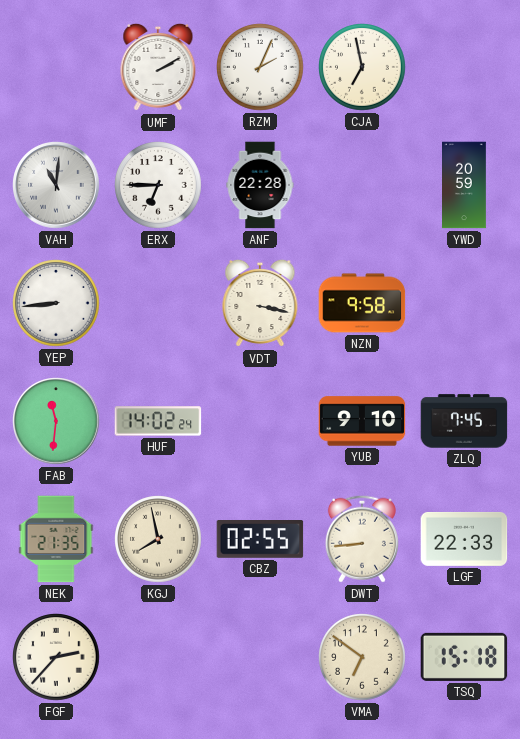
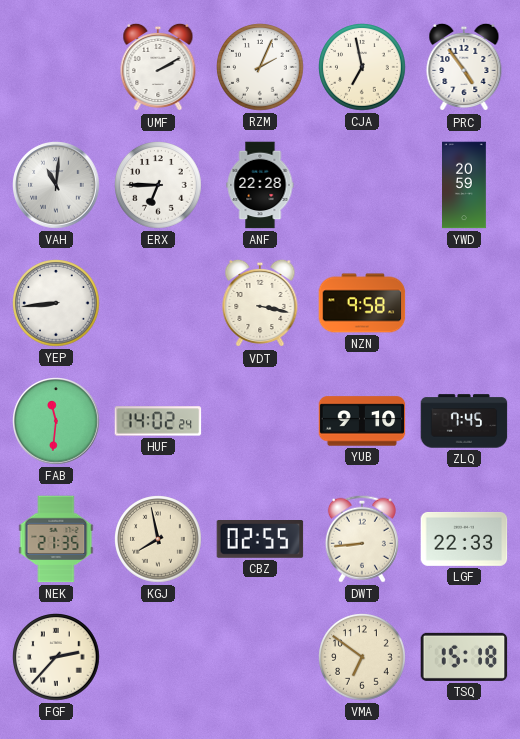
PRC: none -> 4:54
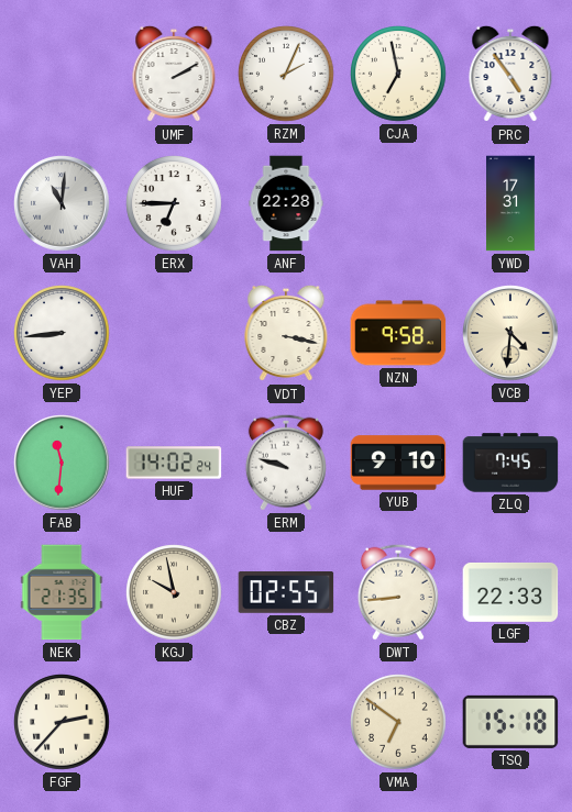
YWD: 20:59 -> 17:31
VCB: none -> 4:31
ERM: none -> 9:48
KGJ: 7:58 -> 9:58
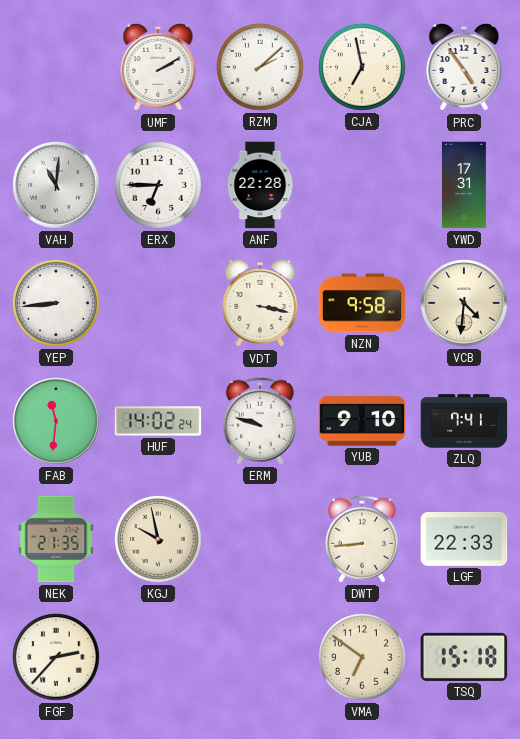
RZM: 2:04 -> 2:08
ZLQ: 7:45 -> 7:41
CBZ: 02:55 -> none
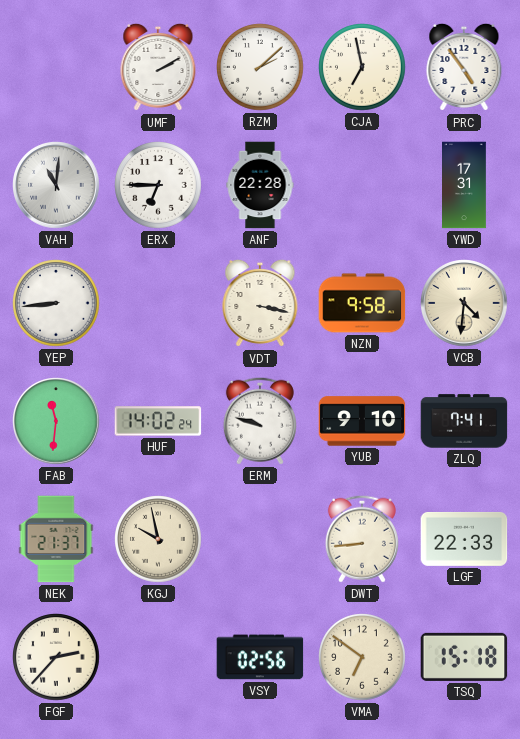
NEK: 21:35 -> 21:37
VSY: none -> 02:56
